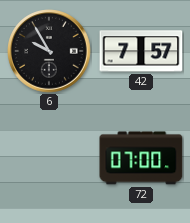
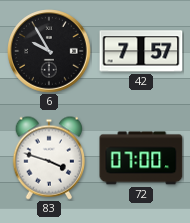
83: none -> 3:48
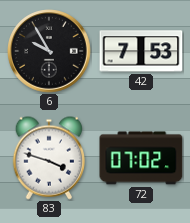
42: 7:57 -> 7:53
72: 07:00 -> 07:02
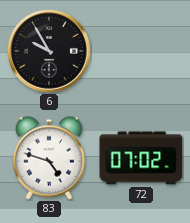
42: 7:53 -> none
83: 3:48 -> 4:48
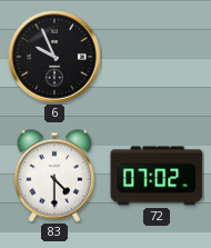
6: 9:55 -> 9:56
83: 4:48 -> 4:30
